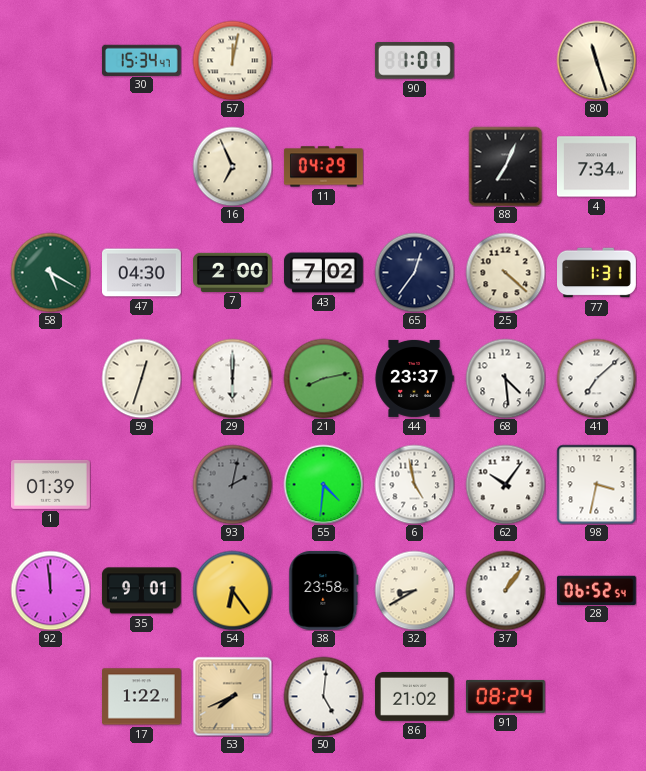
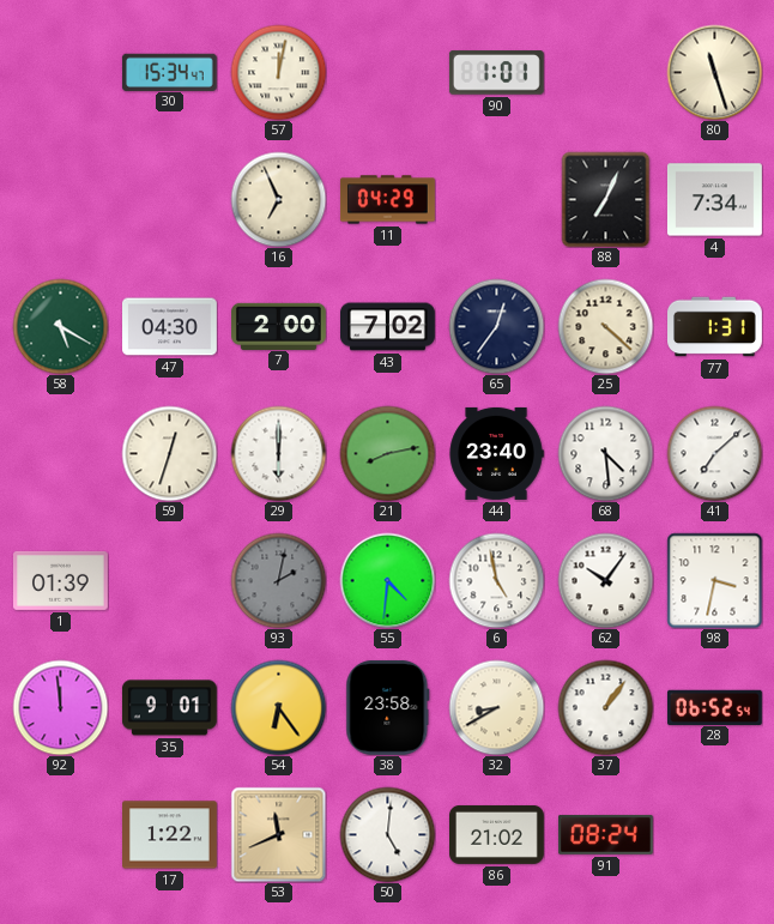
44: 23:37 -> 23:40
53: 7:41 -> 11:41
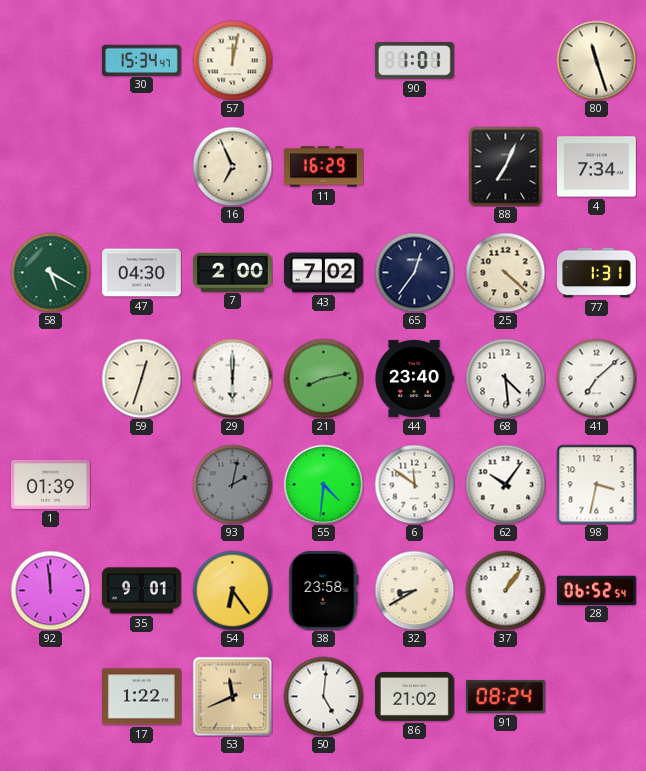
11: 04:29 -> 16:29
6: 4:58 -> 11:51
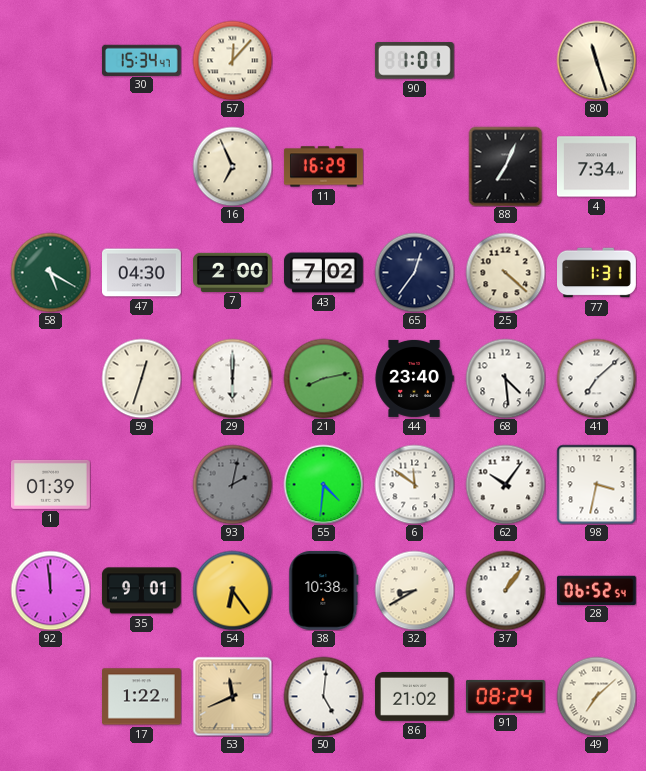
57: 12:02 -> 12:07
38: 23:58 -> 10:38
49: none -> 7:08
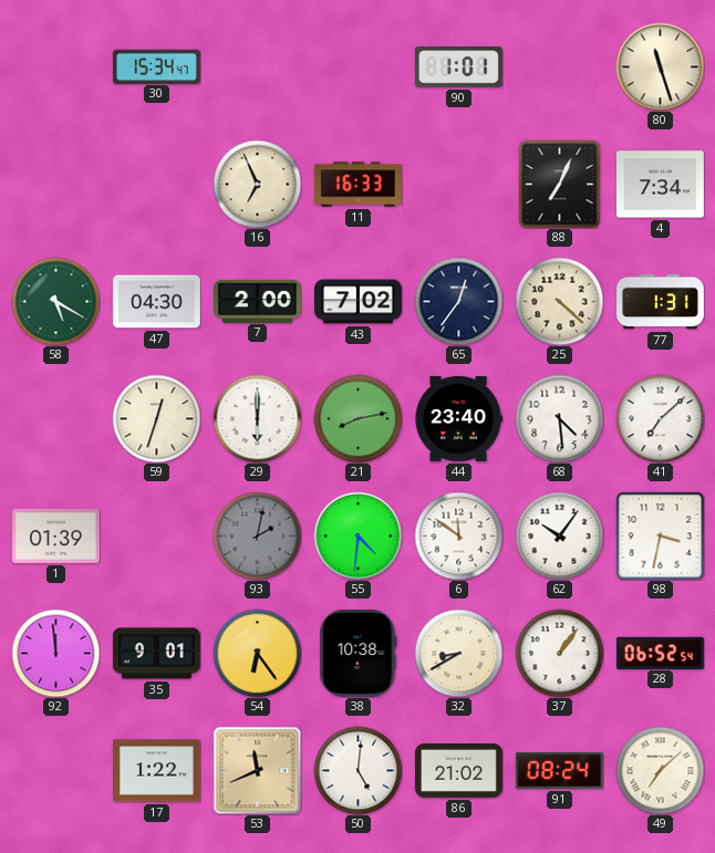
57: 12:07 -> none
11: 16:29 -> 16:33
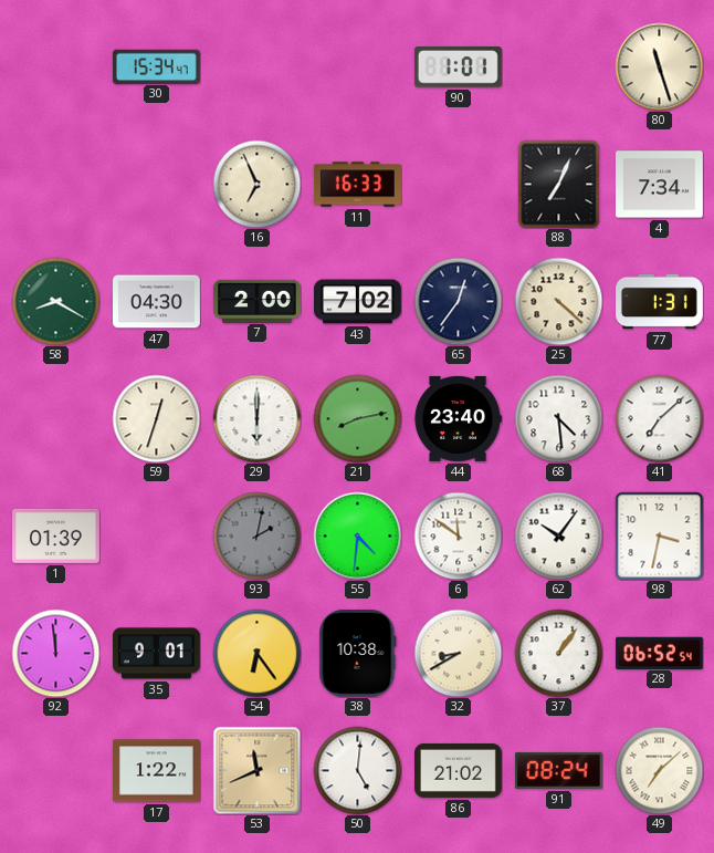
58: 5:20 -> 8:20
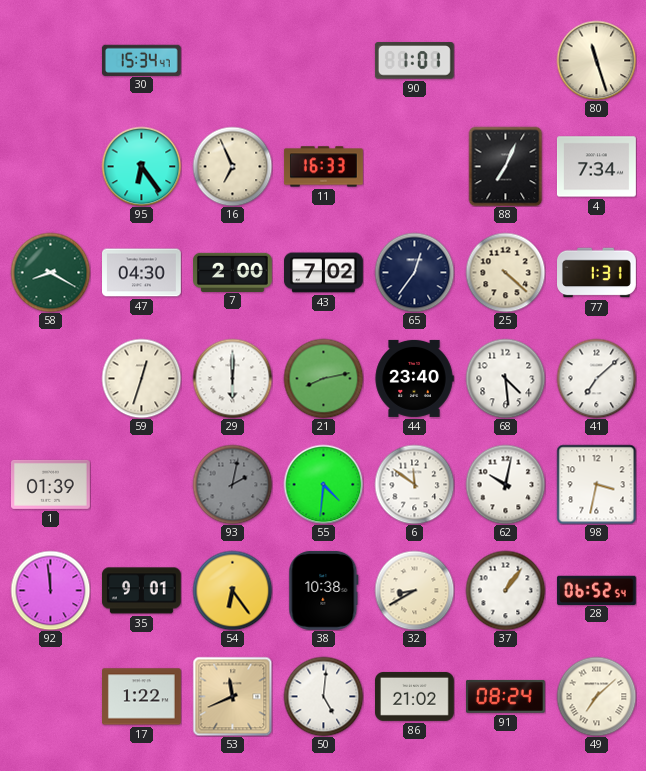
95: none -> 6:24
62: 10:06 -> 10:02
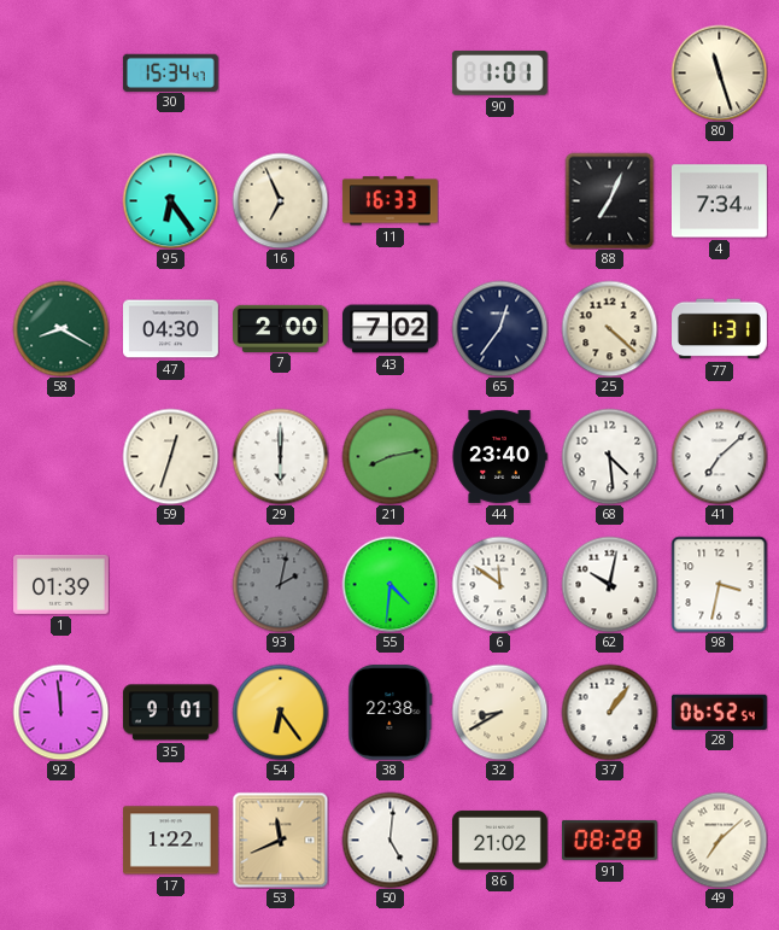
38: 10:38 -> 22:38
91: 08:24 -> 08:28
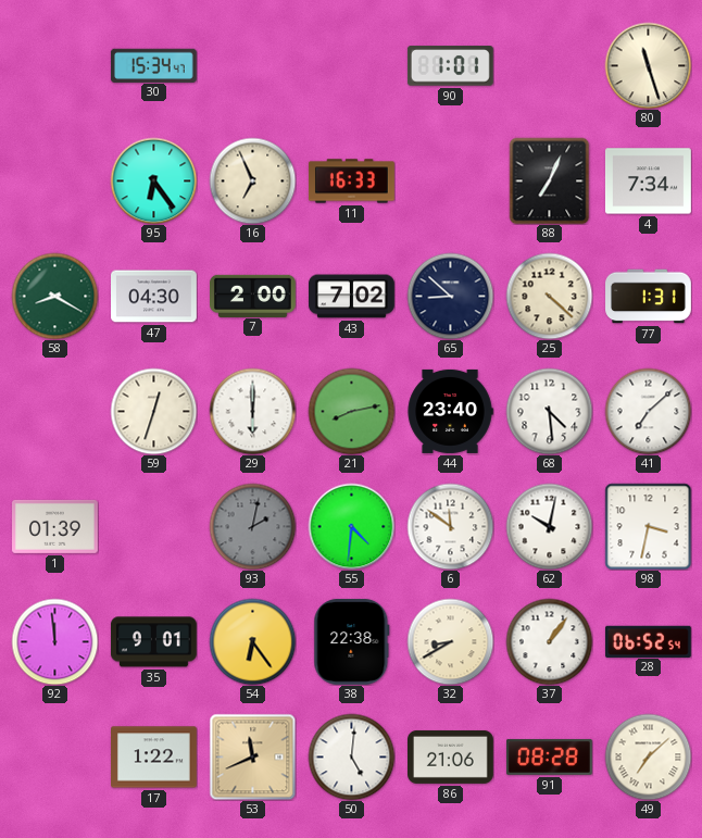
65: 12:36 -> 8:52
86: 21:02 -> 21:06
